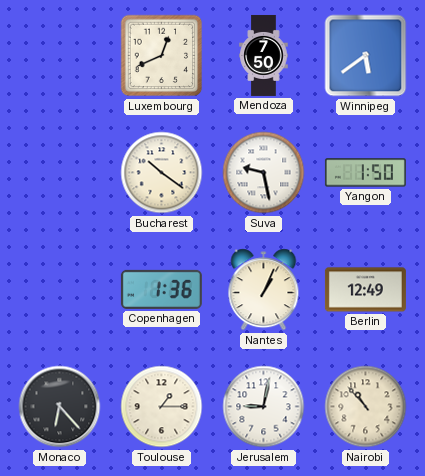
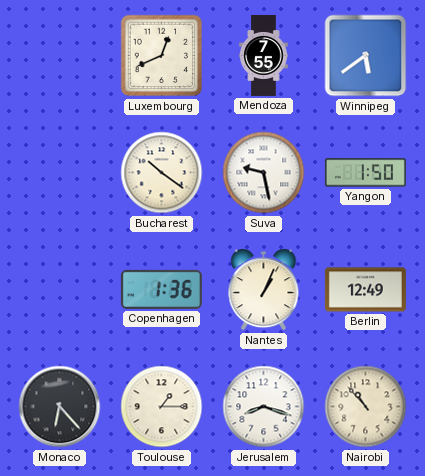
Mendoza: 7:50 -> 7:55
Jerusalem: 9:02 -> 8:18
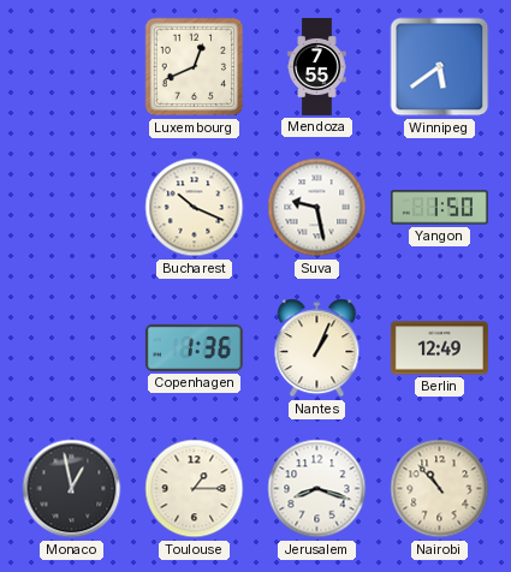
Bucharest: 10:21 -> 10:19
Monaco: 6:23 -> 12:58
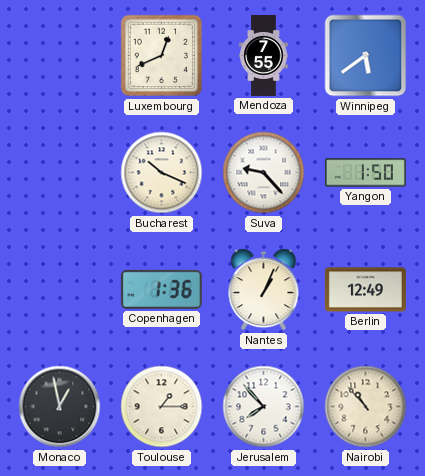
Suva: 9:28 -> 9:23
Jerusalem: 8:18 -> 7:53
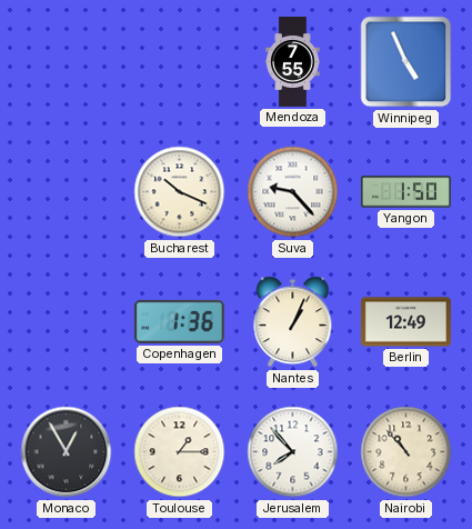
Luxembourg: 12:41 -> none
Winnipeg: 5:39 -> 4:56
Monaco: 12:58 -> 12:55
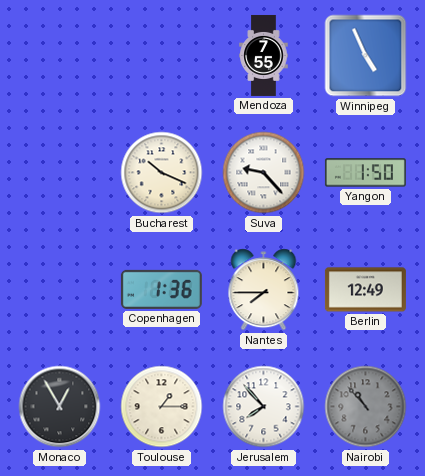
Nantes: 1:04 -> 7:45
Nairobi dial: cream -> grey
